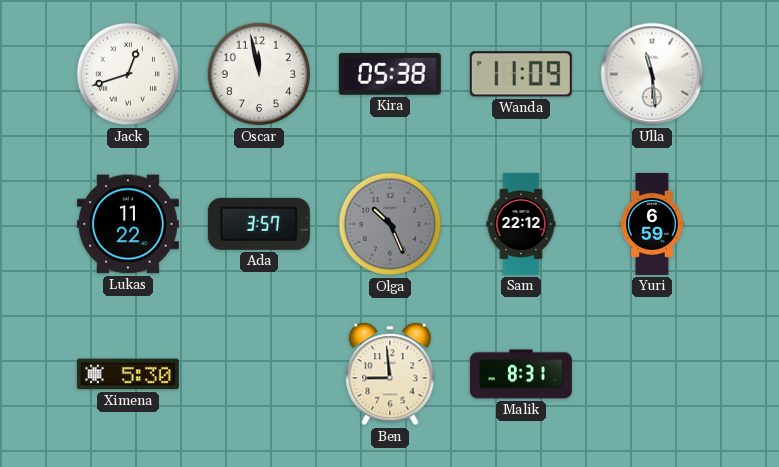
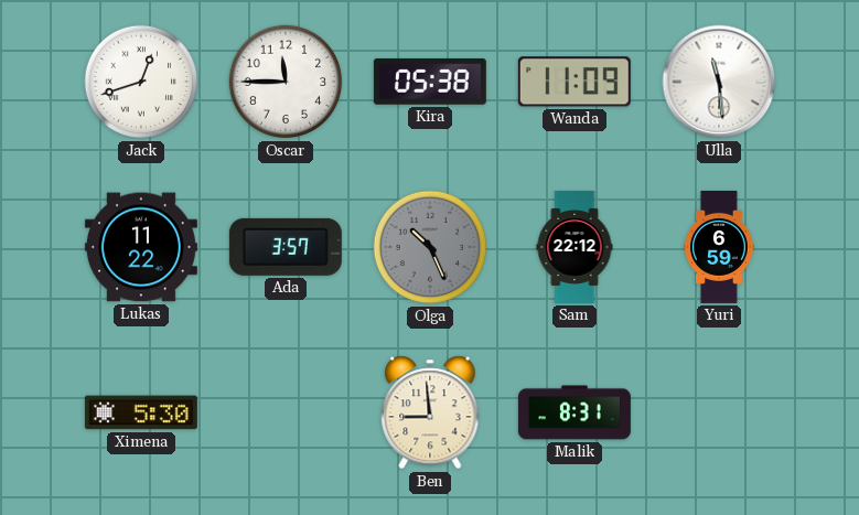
Oscar: 11:58 -> 11:45
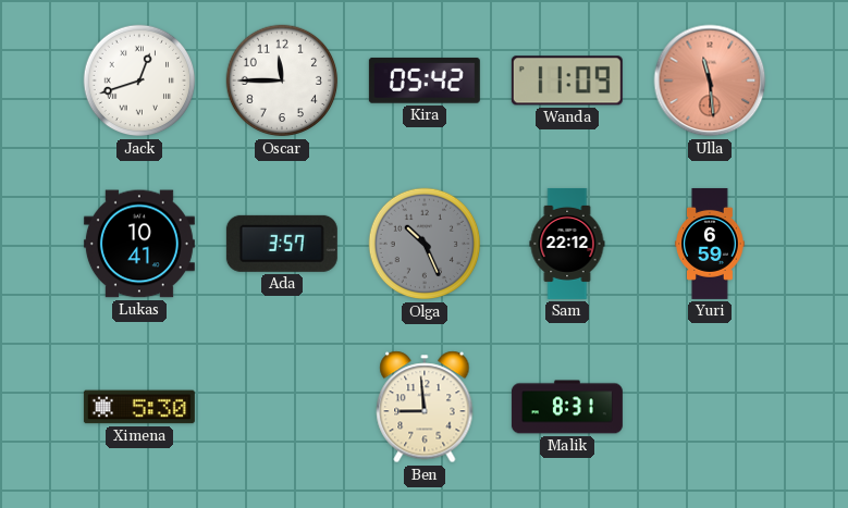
Kira: 05:38 -> 05:42
Ulla dial: white -> salmon
Lukas: 11:22 -> 10:41
